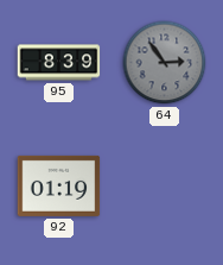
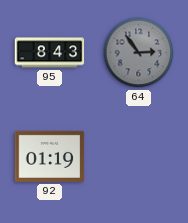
95: 8:39 -> 8:43
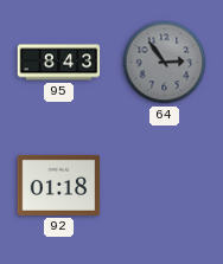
92: 01:19 -> 01:18
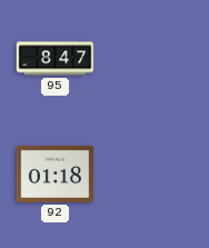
95: 8:43 -> 8:47
64: 2:54 -> none
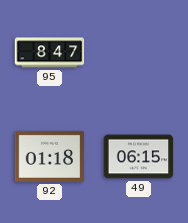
49: none -> 06:15
